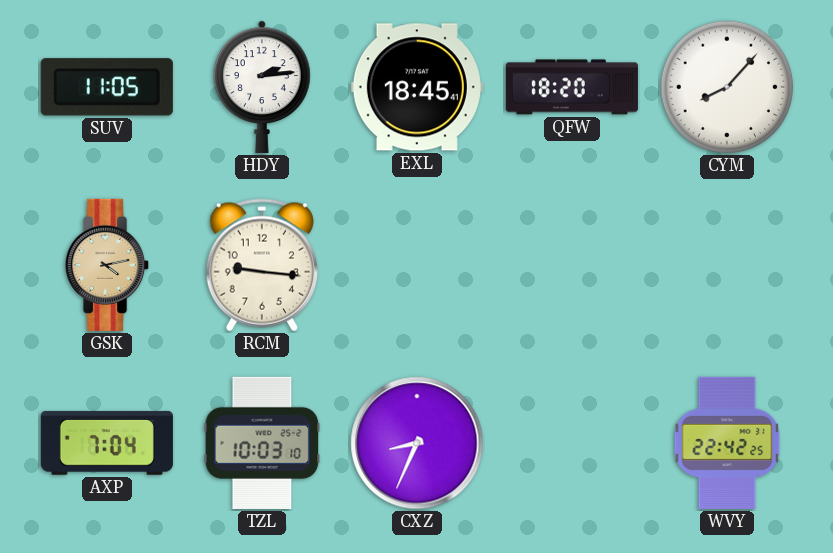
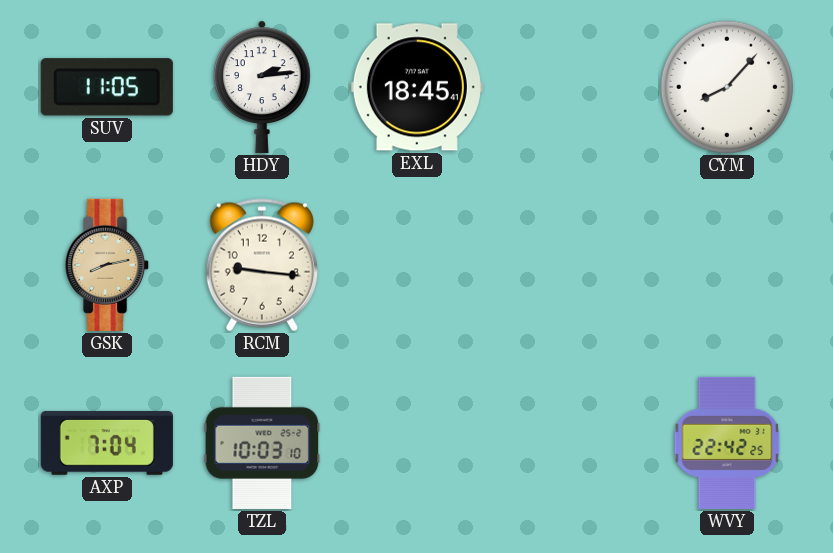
QFW: 18:20 -> none
GSK: 4:13 -> 8:13
CXZ: 8:34 -> none
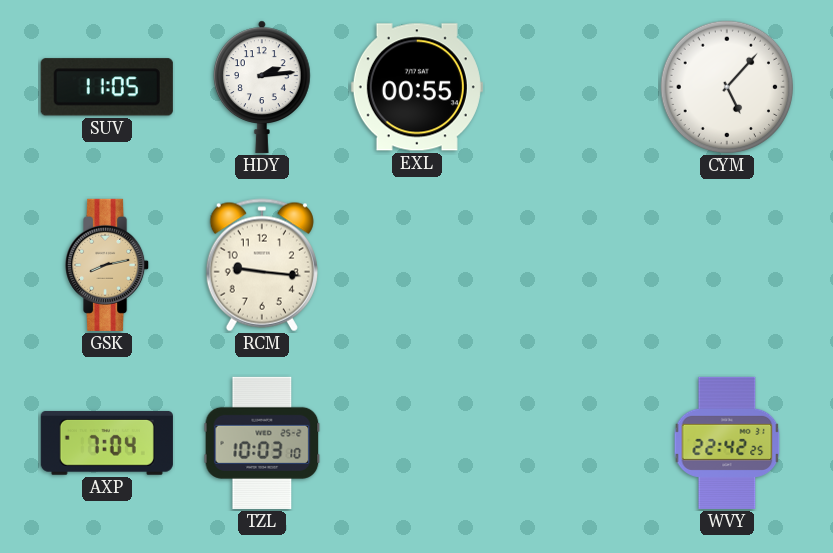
EXL: 18:45 -> 00:55
CYM: 8:07 -> 5:07
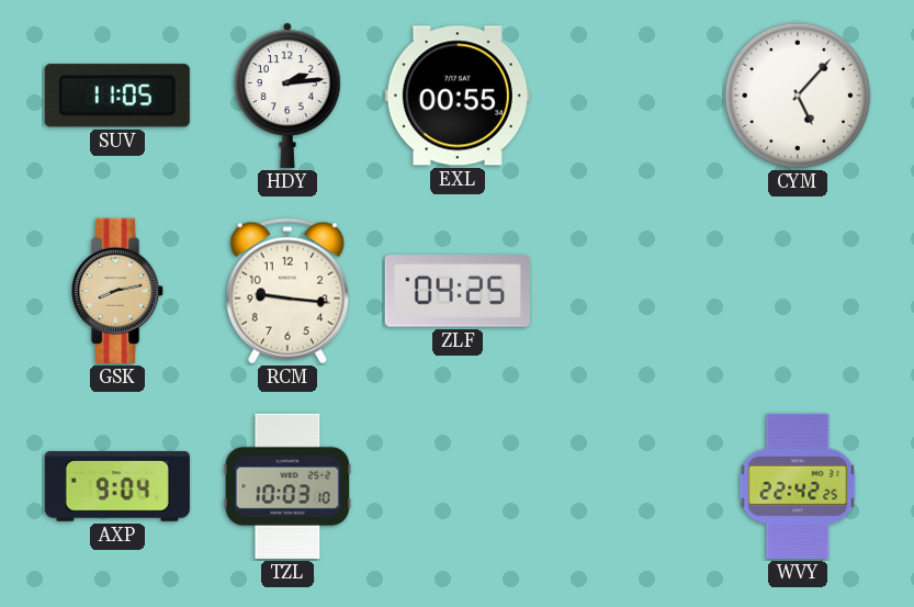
ZLF: none -> 04:25
AXP: 7:04 -> 9:04
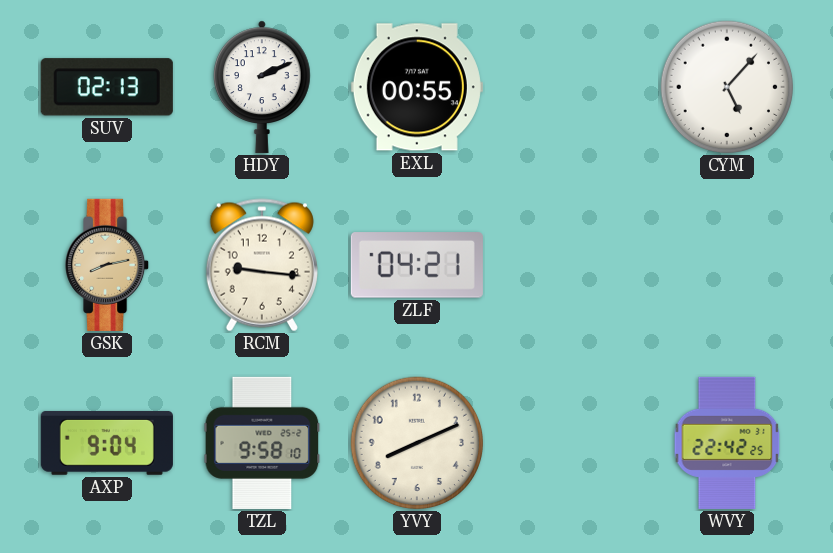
SUV: 11:05 -> 02:13
HDY: 2:14 -> 2:11
ZLF: 04:25 -> 04:21
TZL: 10:03 -> 9:58
YVY: none -> 8:11
